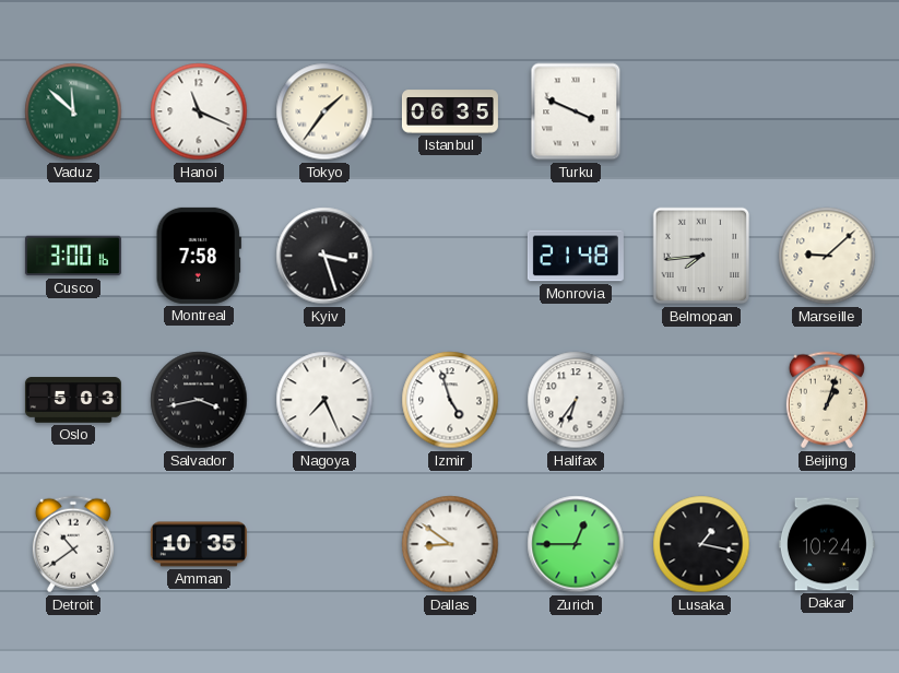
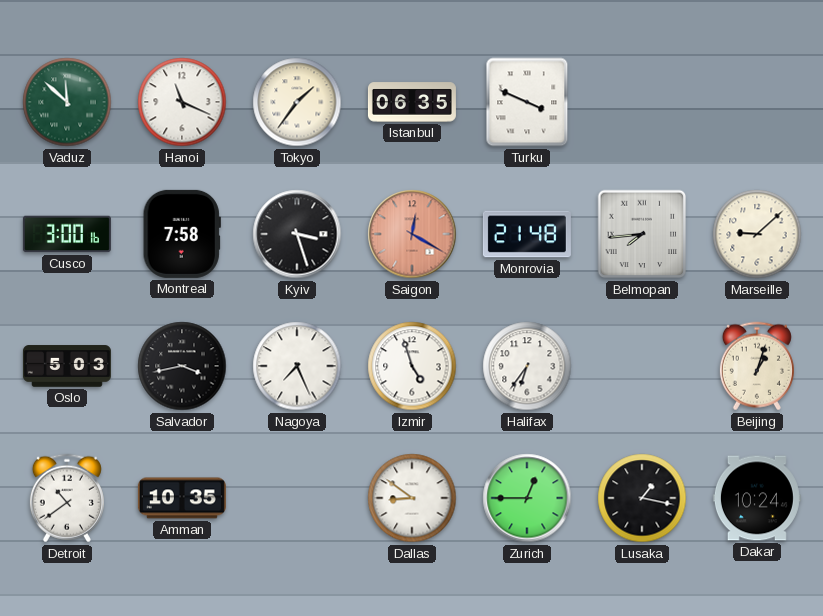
Saigon: none -> 12:20
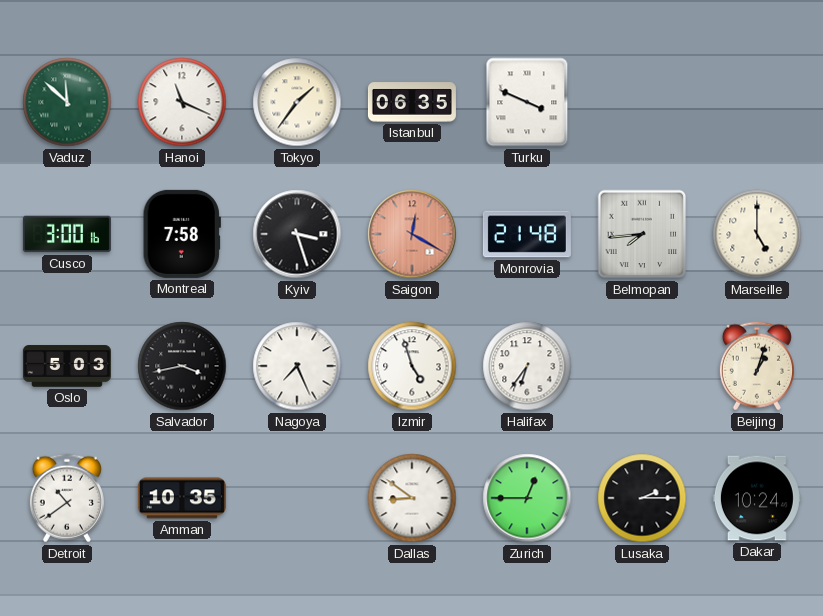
Marseille: 9:08 -> 5:00
Lusaka: 1:17 -> 2:15
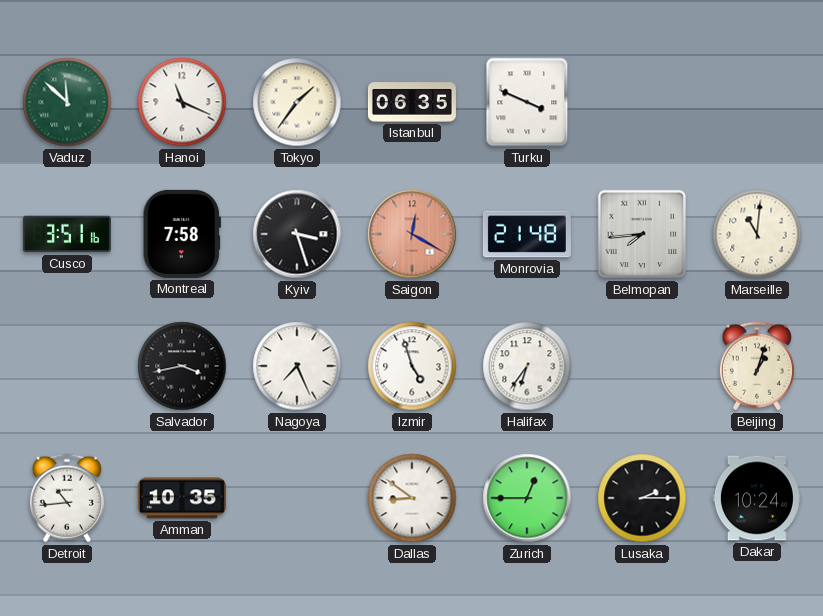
Cusco: 3:00 -> 3:51
Marseille: 5:00 -> 11:01
Oslo: 5:03 -> none
Detroit: 10:39 -> 10:44
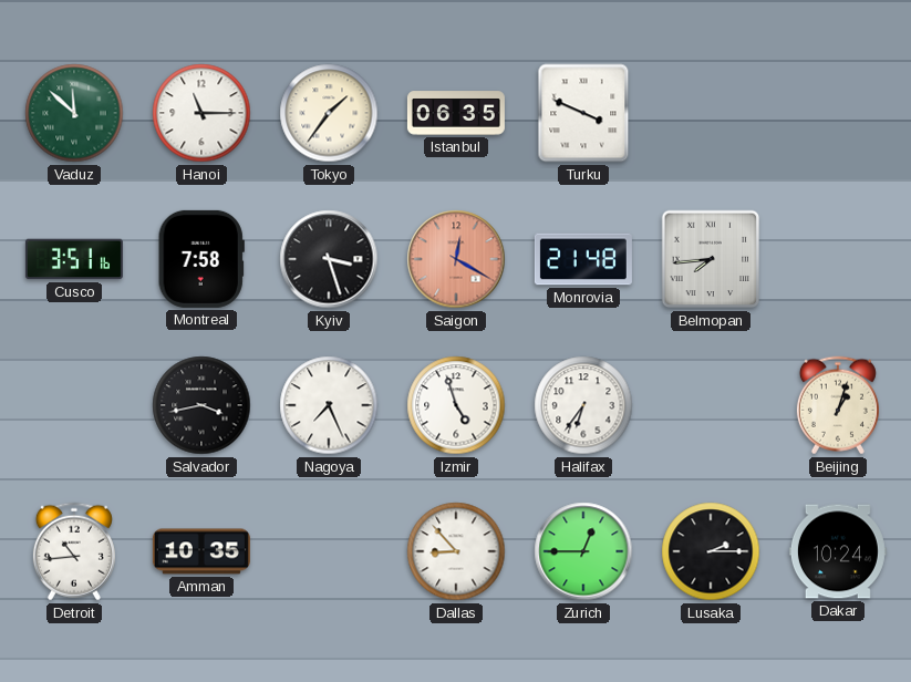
Hanoi: 11:19 -> 11:15
Marseille: 11:01 -> none
Dallas: 8:51 -> 8:53
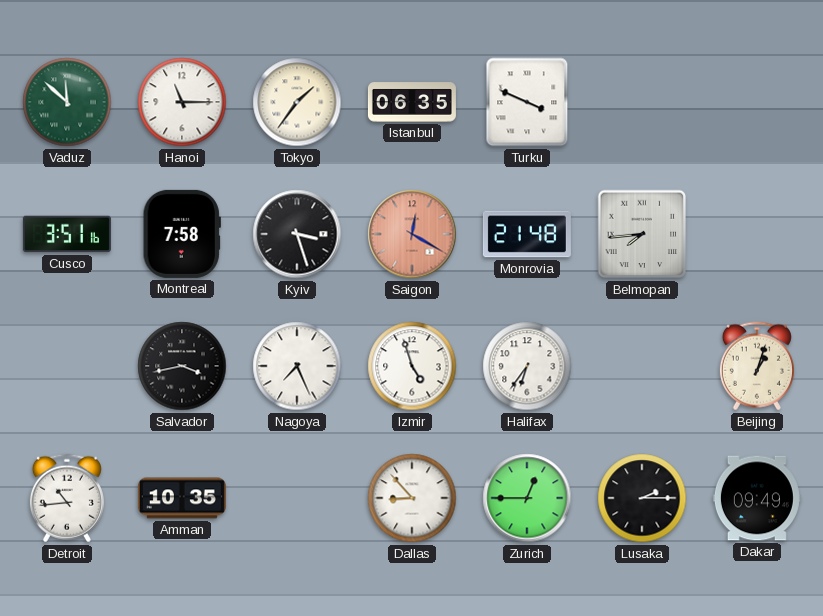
Dakar: 10:24 -> 09:49
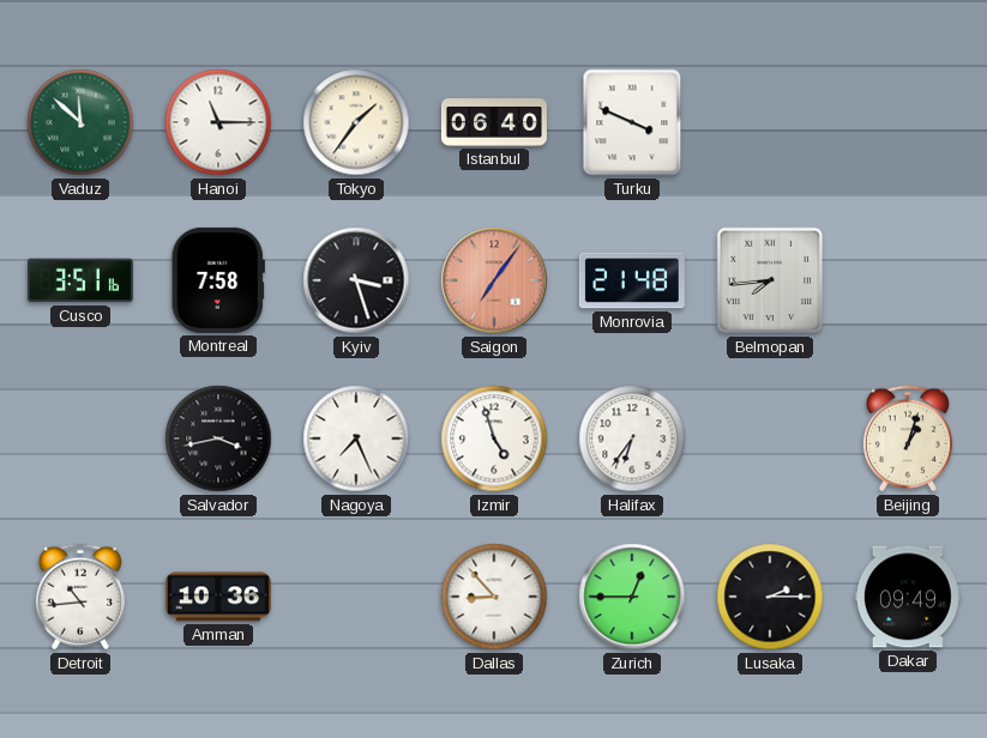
Istanbul: 06:35 -> 06:40
Saigon: 12:20 -> 7:06
Amman: 10:35 -> 10:36
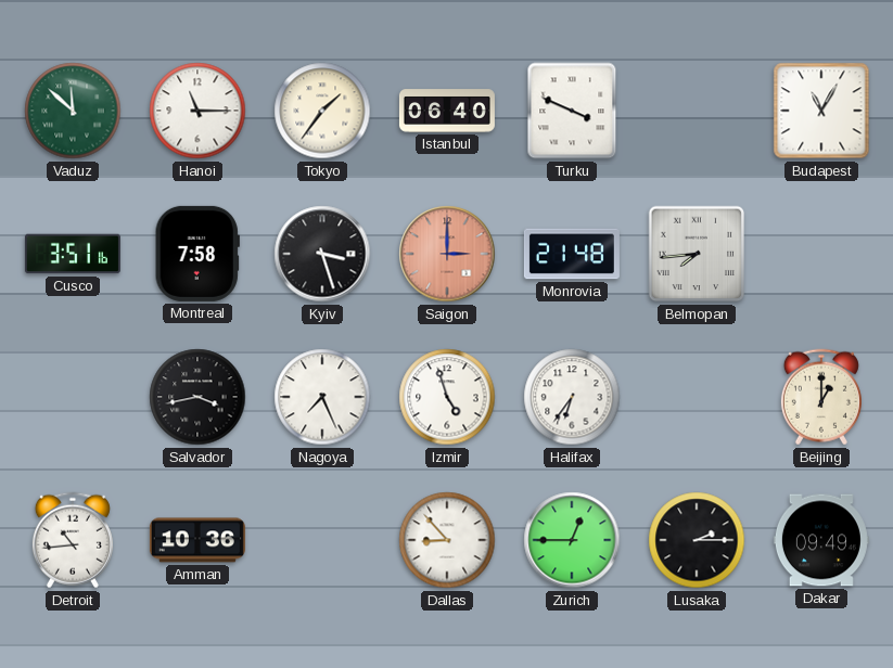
Budapest: none -> 11:05
Saigon: 7:06 -> 3:00
Beijing: 1:03 -> 1:00
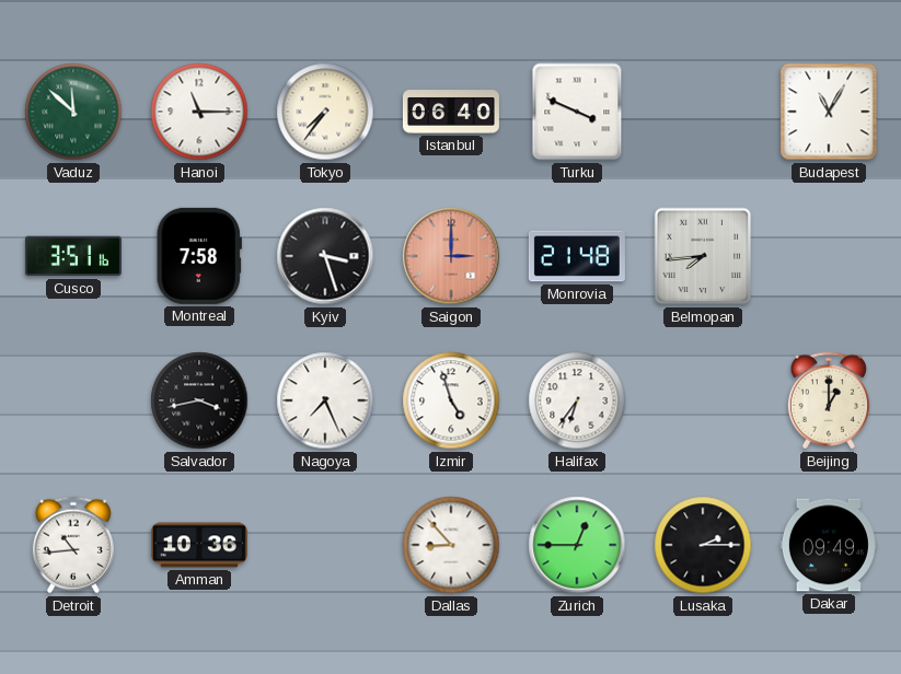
Tokyo: 1:36 -> 7:36
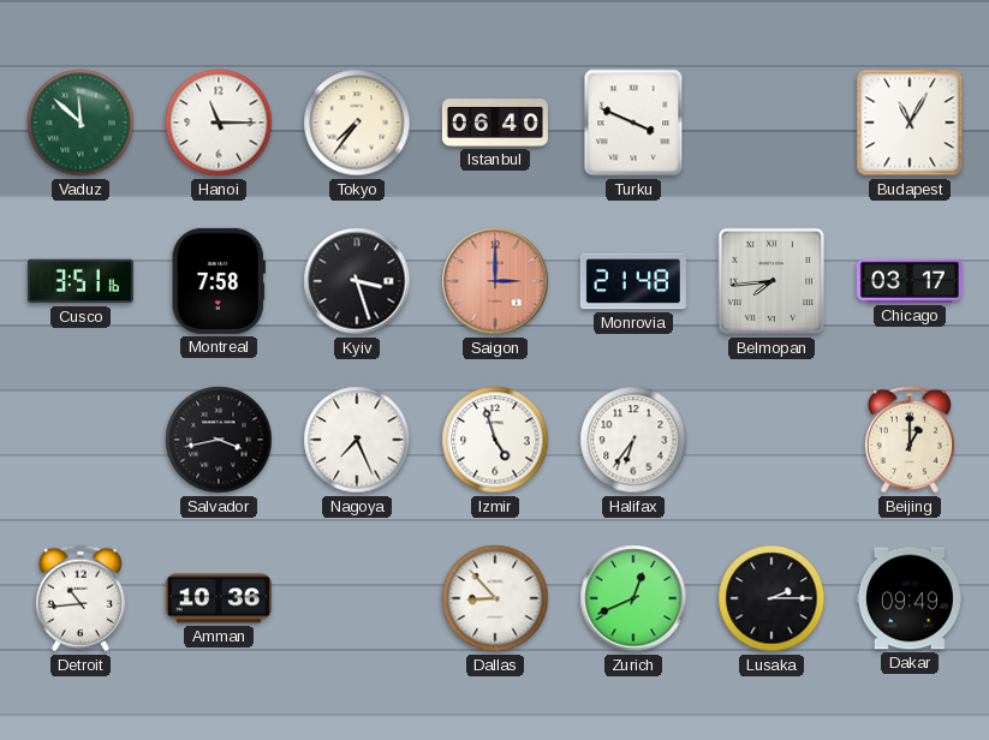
Chicago: none -> 03:17
Zurich: 12:45 -> 12:41
